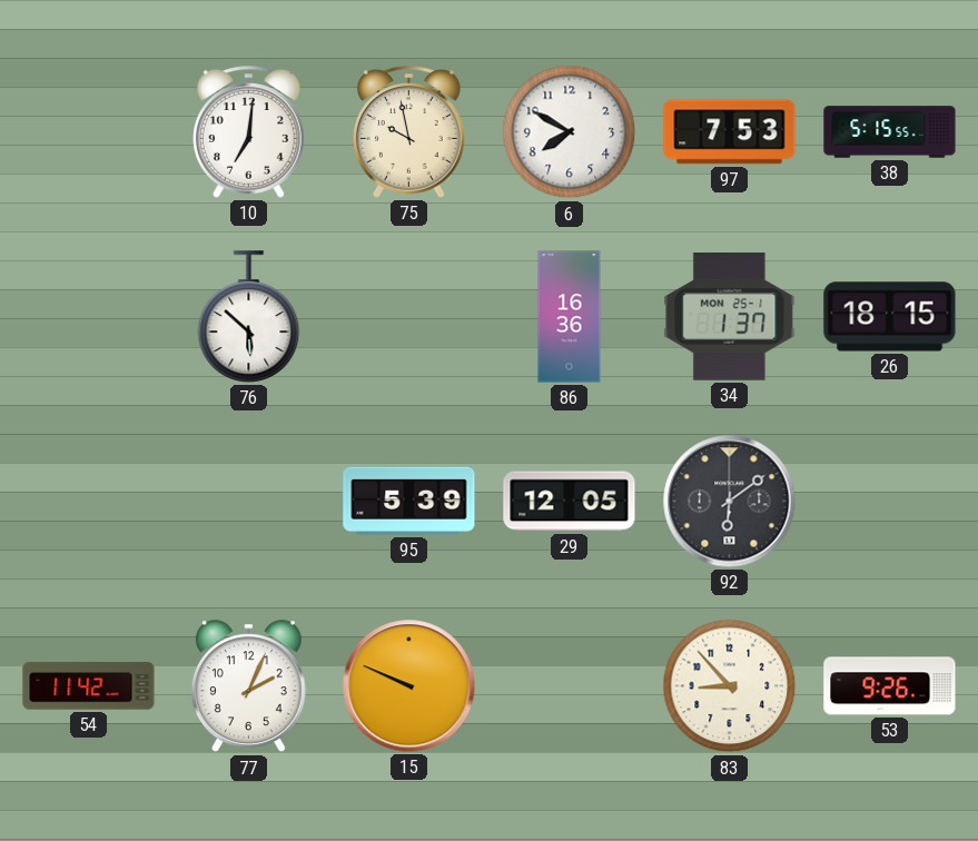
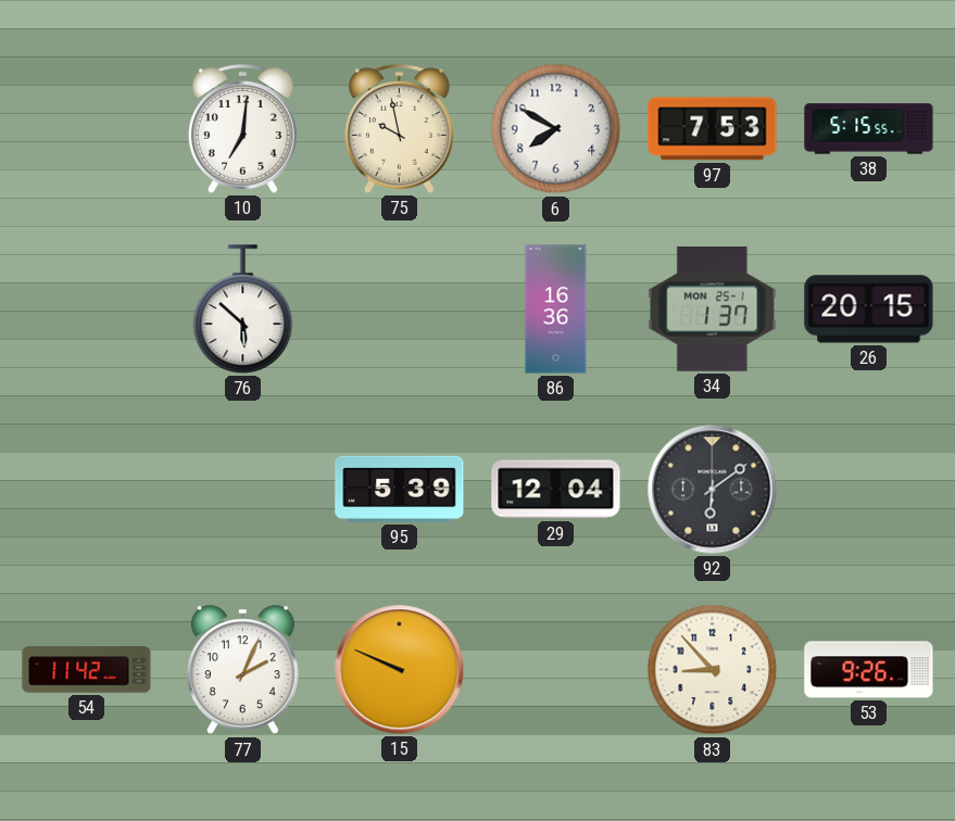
26: 18:15 -> 20:15
29: 12:05 -> 12:04
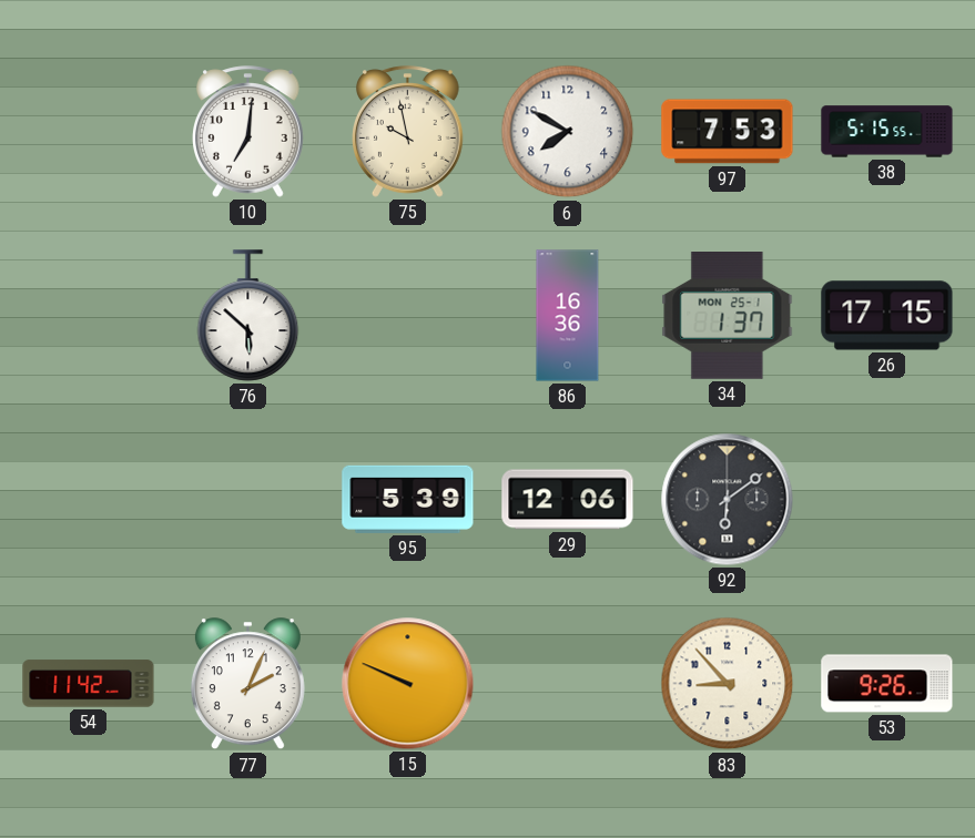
26: 20:15 -> 17:15
29: 12:04 -> 12:06
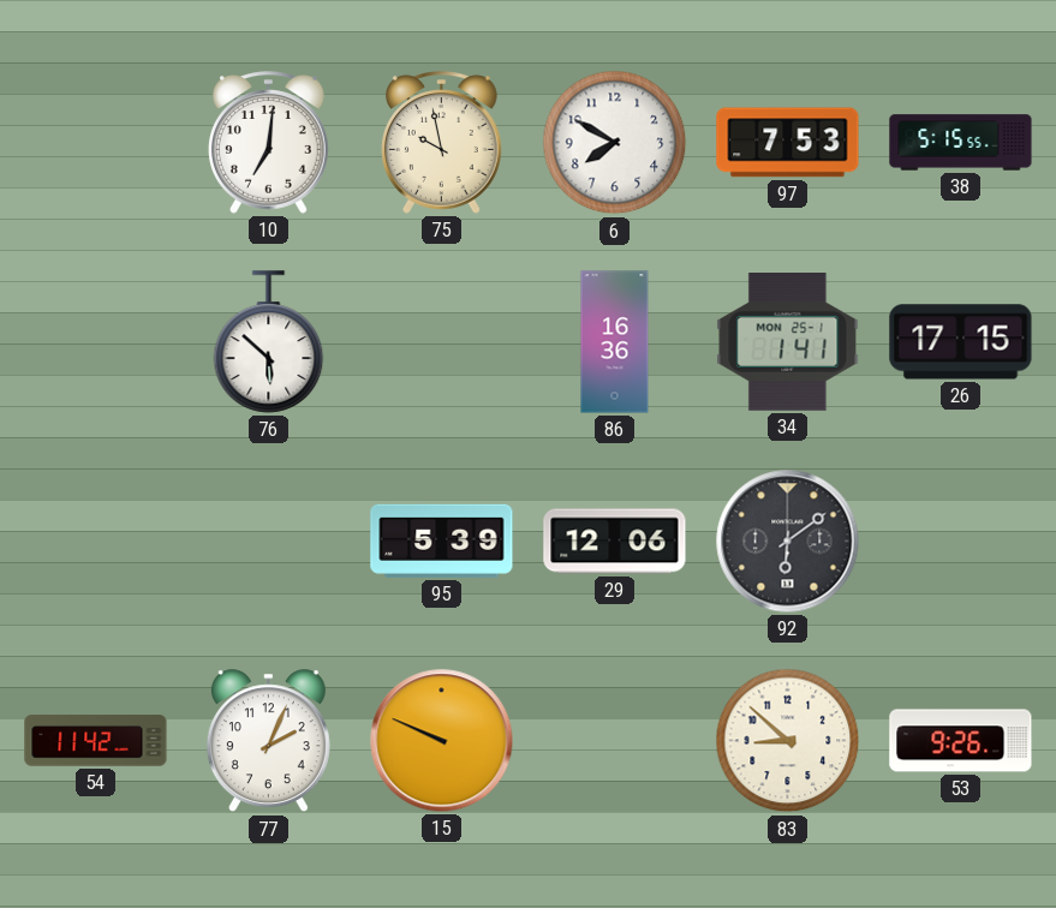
34: 1:37 -> 1:41
83: 8:53 -> 8:52
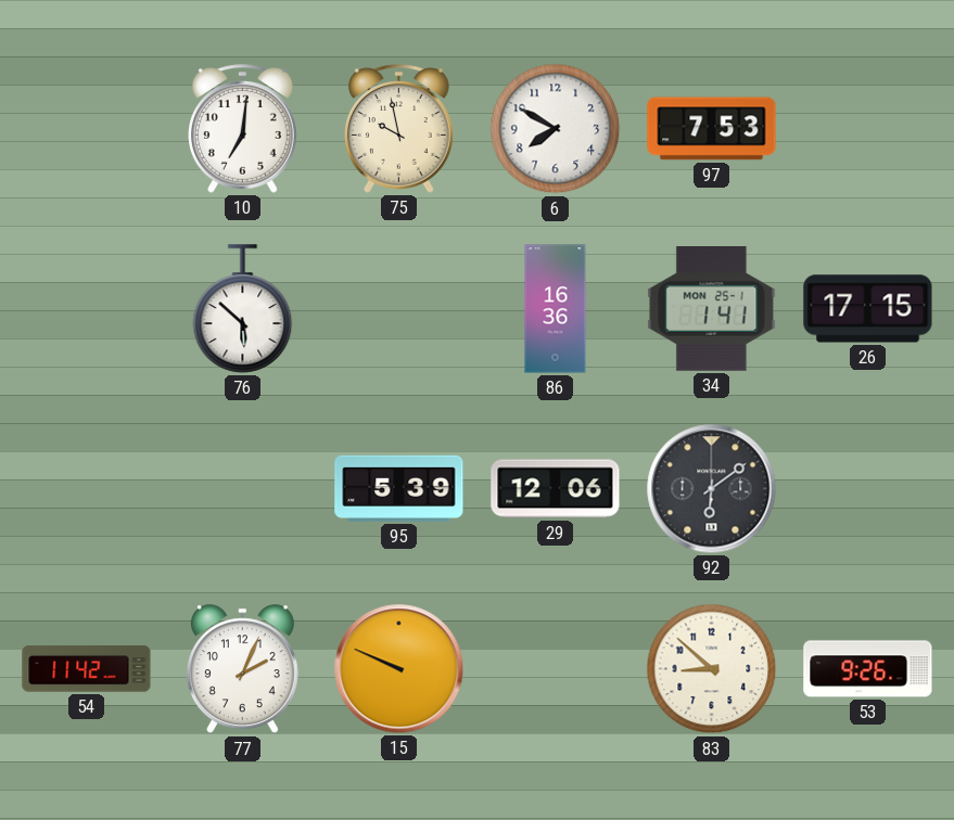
38: 5:15 -> none
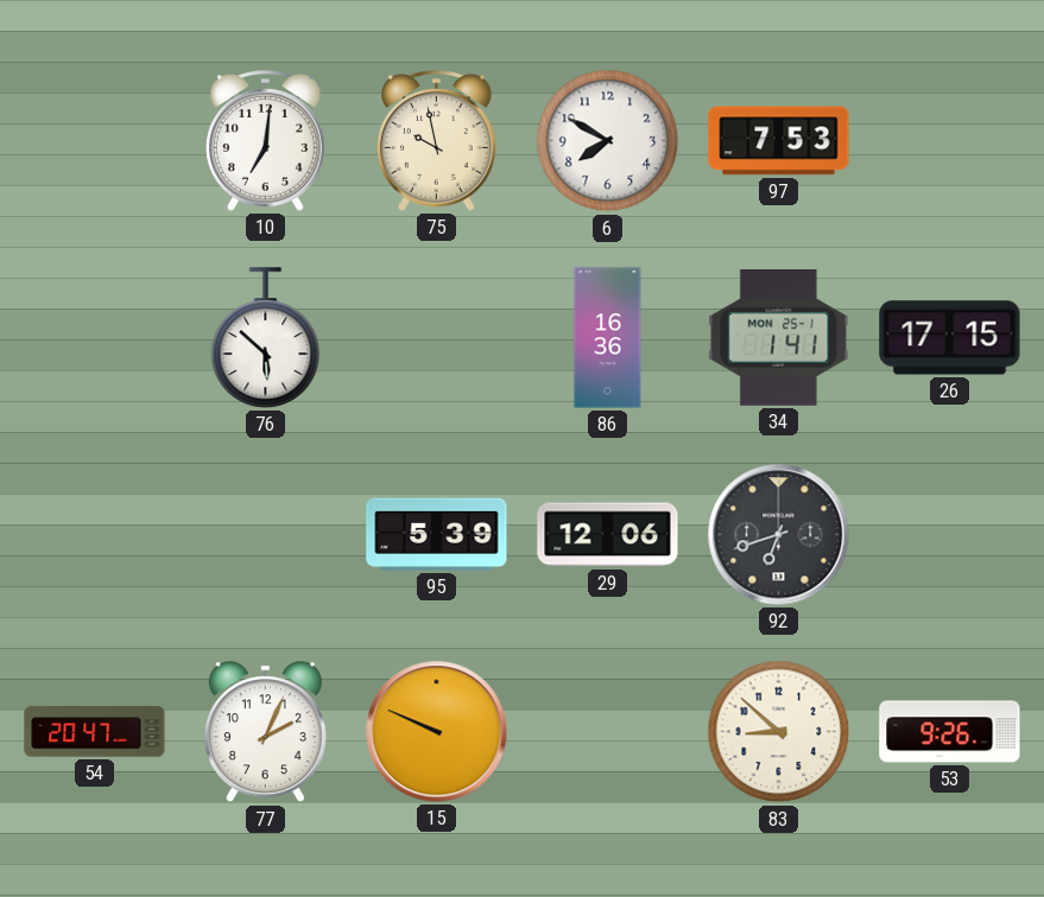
92: 6:09 -> 6:42
54: 11:42 -> 20:47
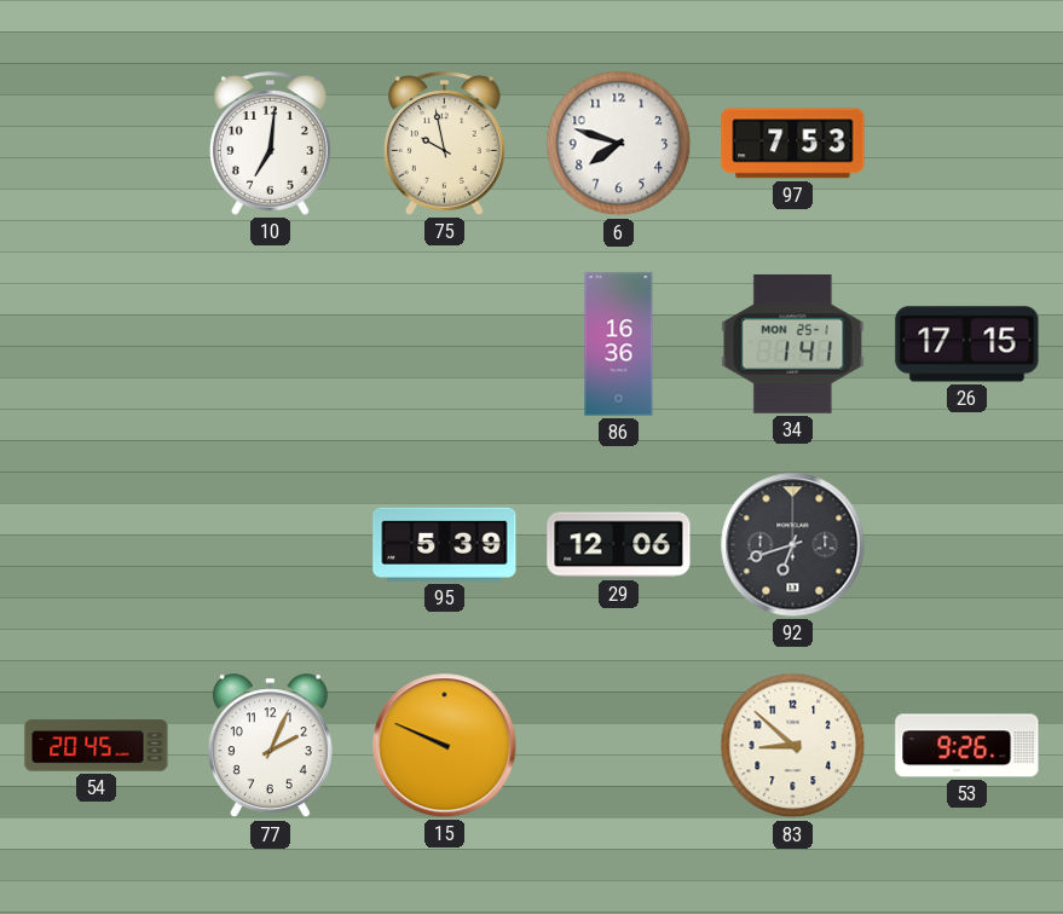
6: 7:50 -> 7:48
76: 5:52 -> none
54: 20:47 -> 20:45
